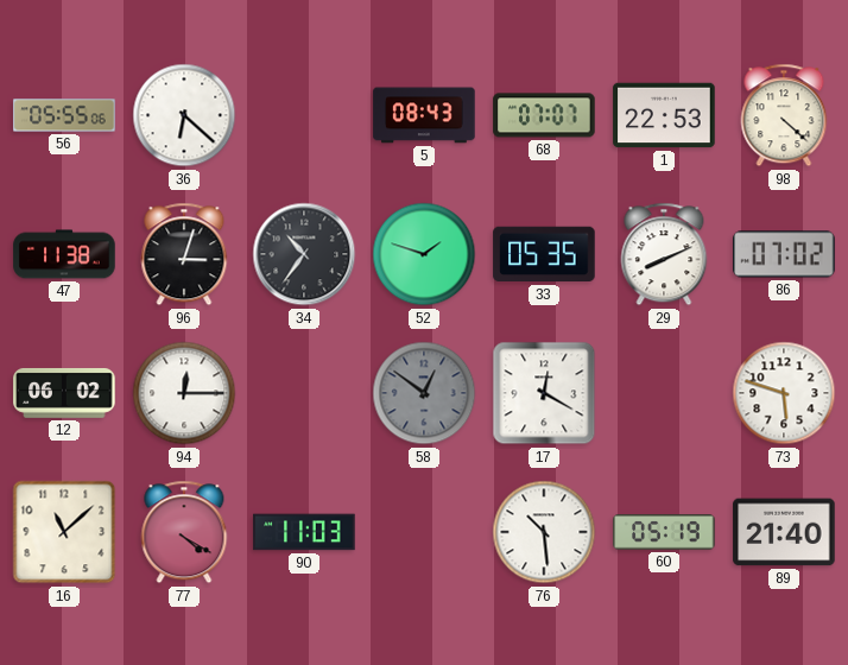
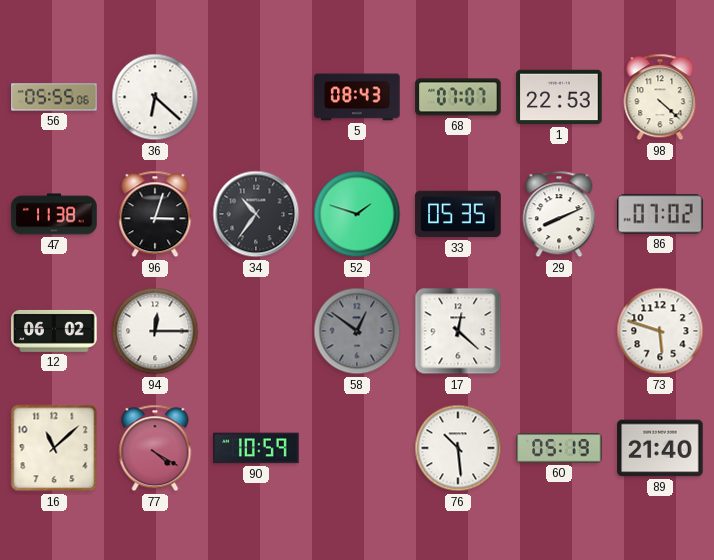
17: 12:20 -> 12:22
90: 11:03 -> 10:59
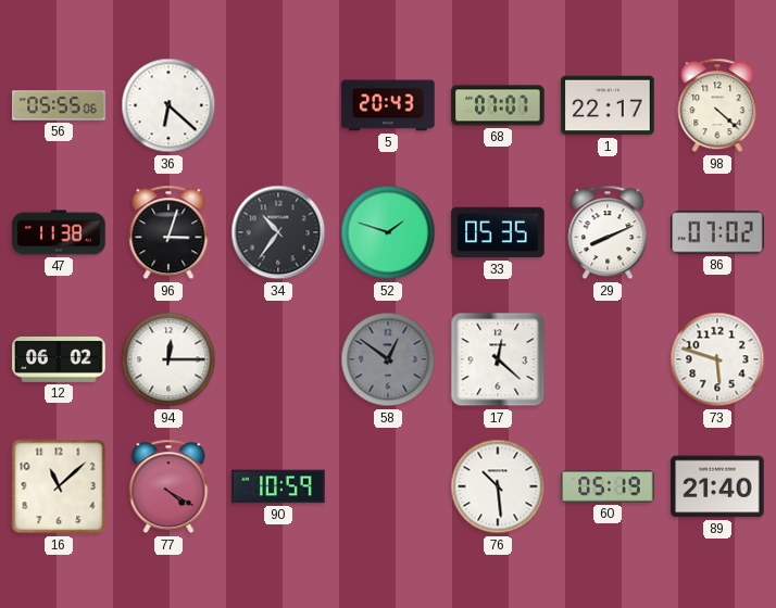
5: 08:43 -> 20:43
1: 22:53 -> 22:17
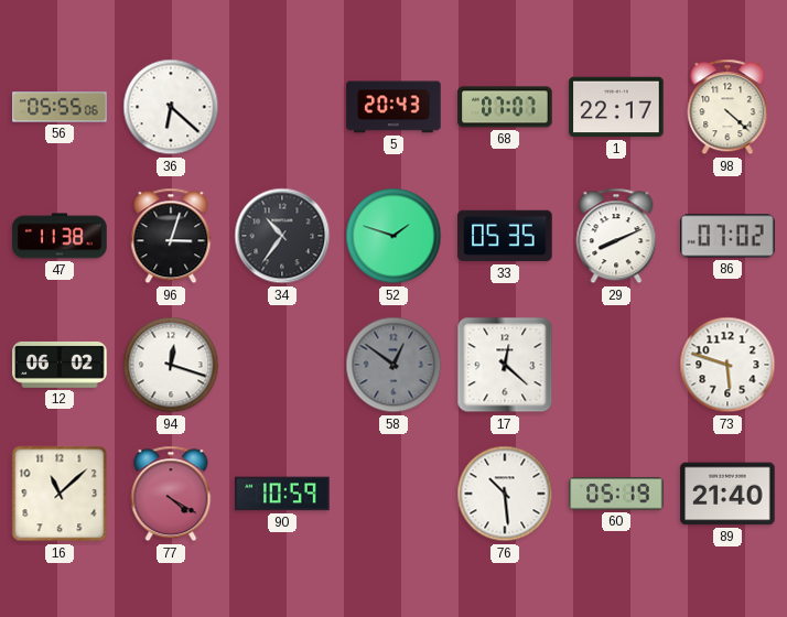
94: 12:15 -> 12:18
